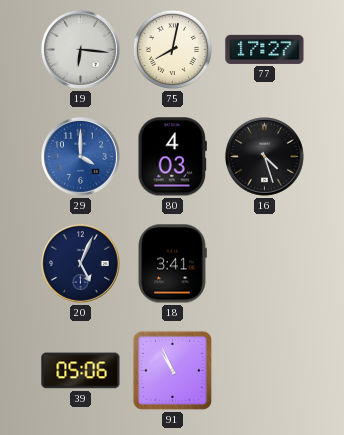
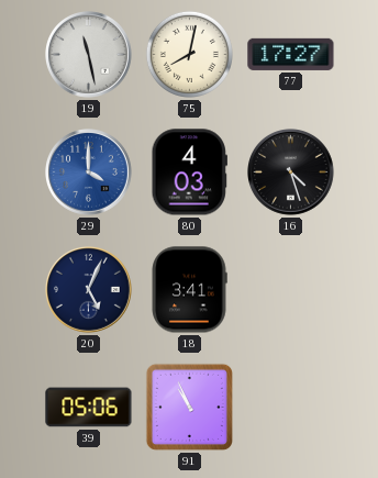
19: 6:16 -> 11:28
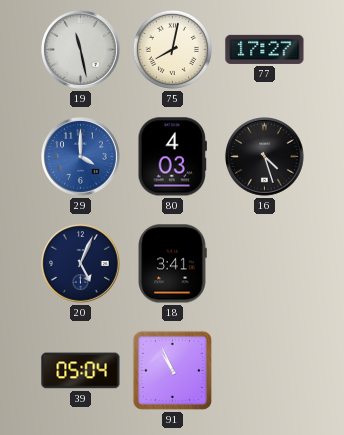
39: 05:06 -> 05:04
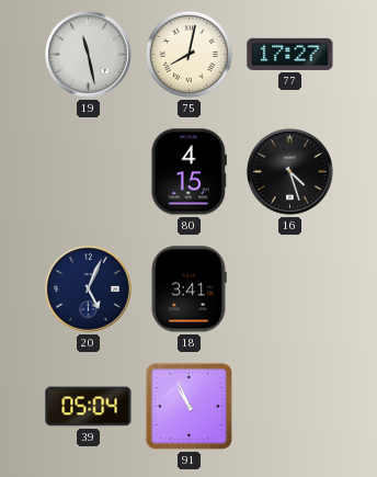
29: 4:00 -> none
80: 4:03 -> 4:15
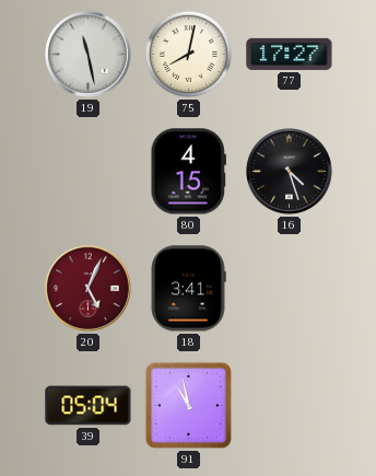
20 dial: navy -> burgundy
91: 10:56 -> 10:58
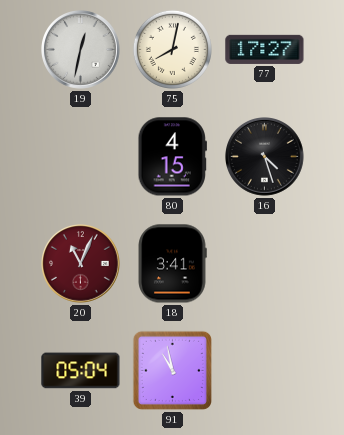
19: 11:28 -> 12:32
20: 5:04 -> 11:04
